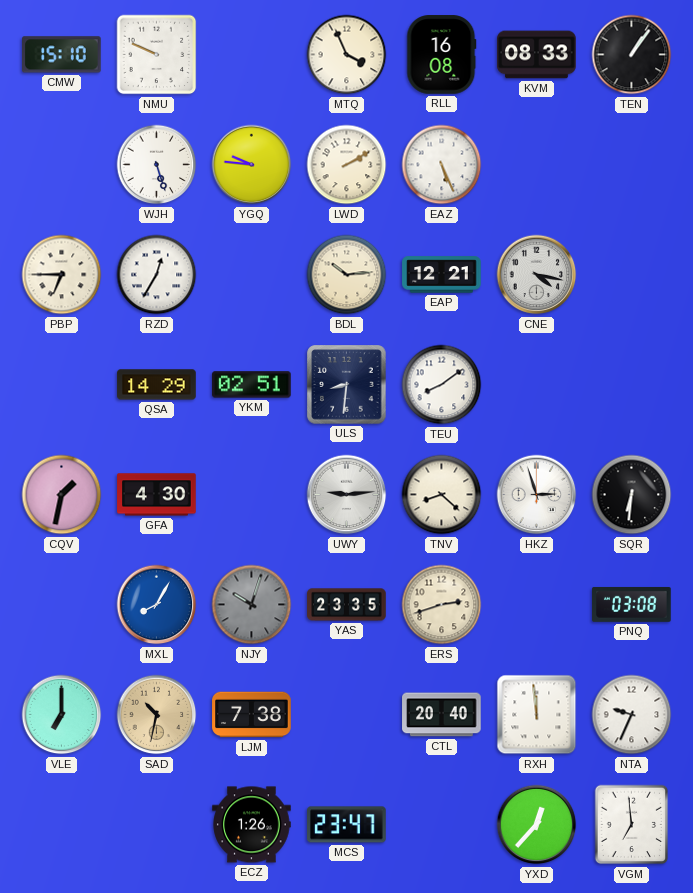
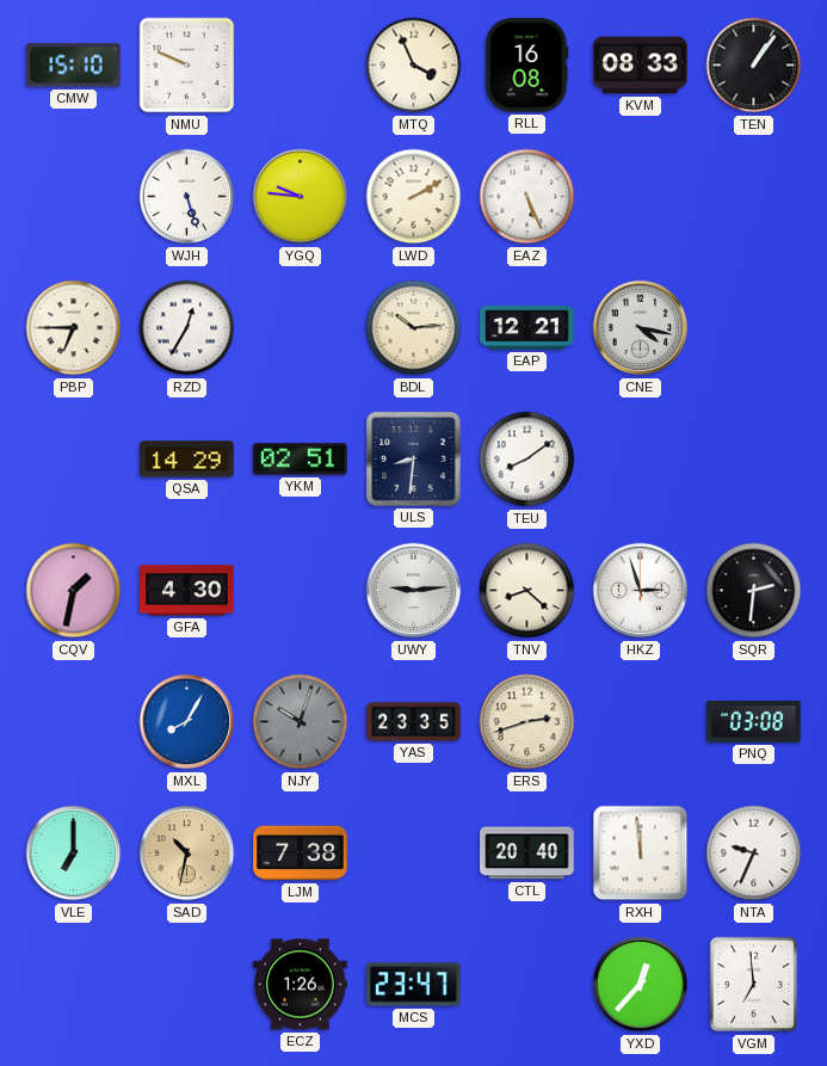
SQR: 6:31 -> 2:31
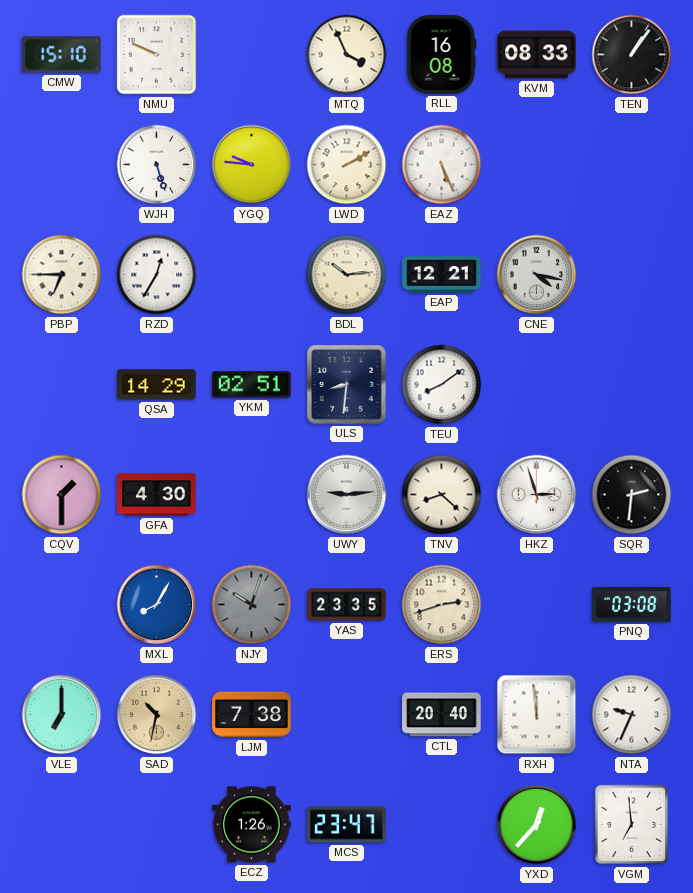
CQV: 1:32 -> 1:30
